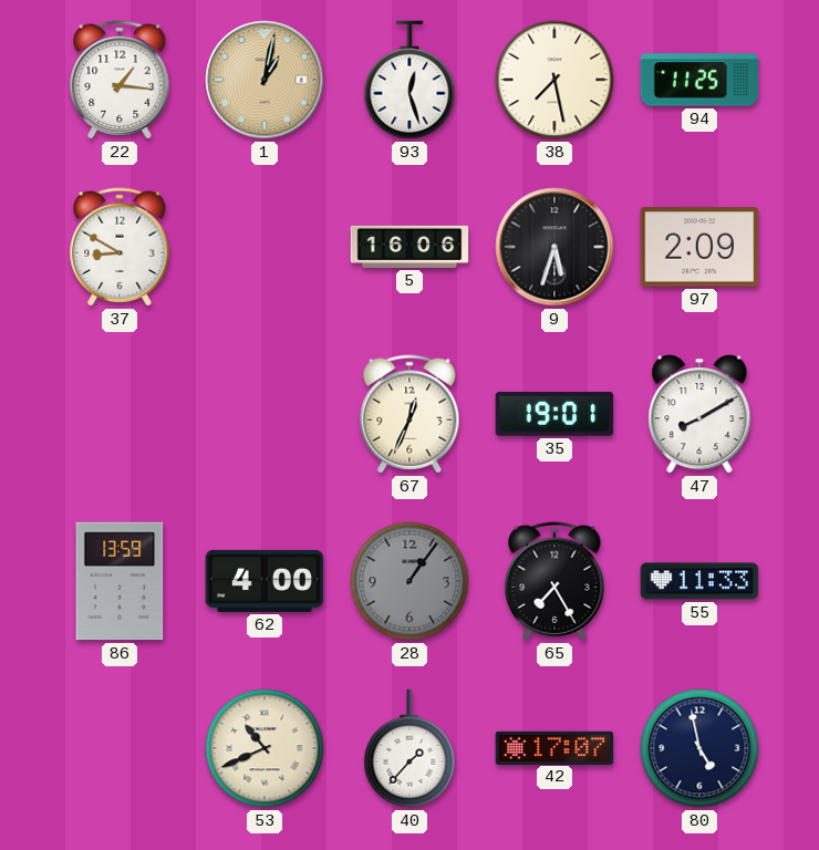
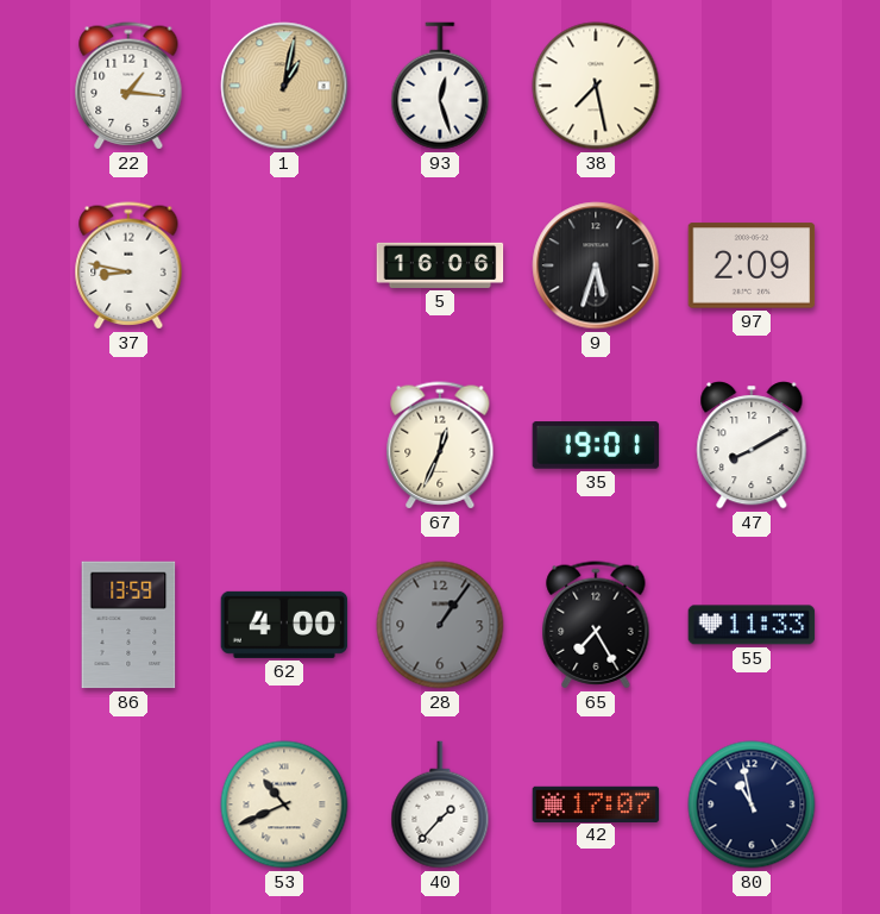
94: 11:25 -> none
37: 8:50 -> 8:47
80: 4:58 -> 10:58
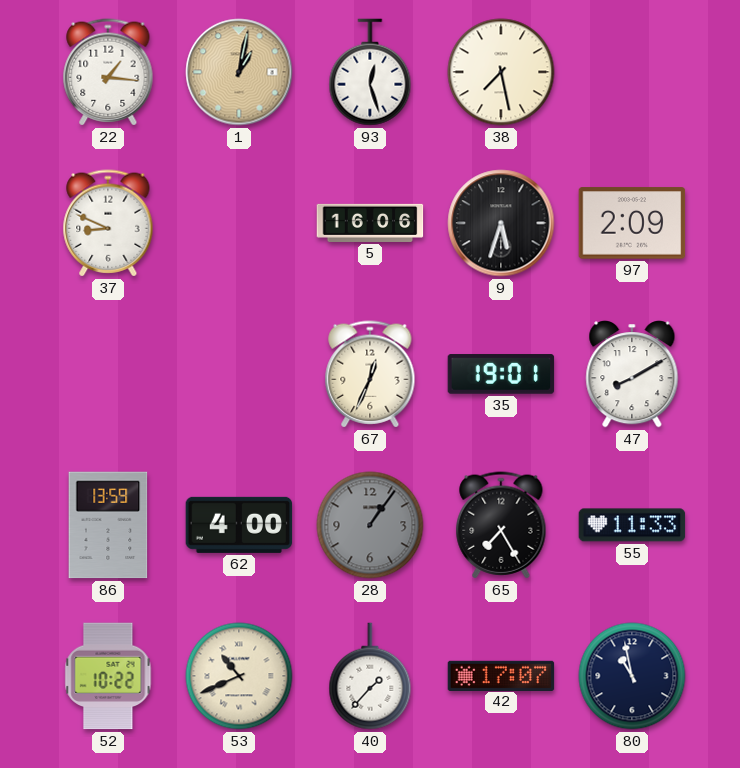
37: 8:47 -> 8:49
52: none -> 10:22
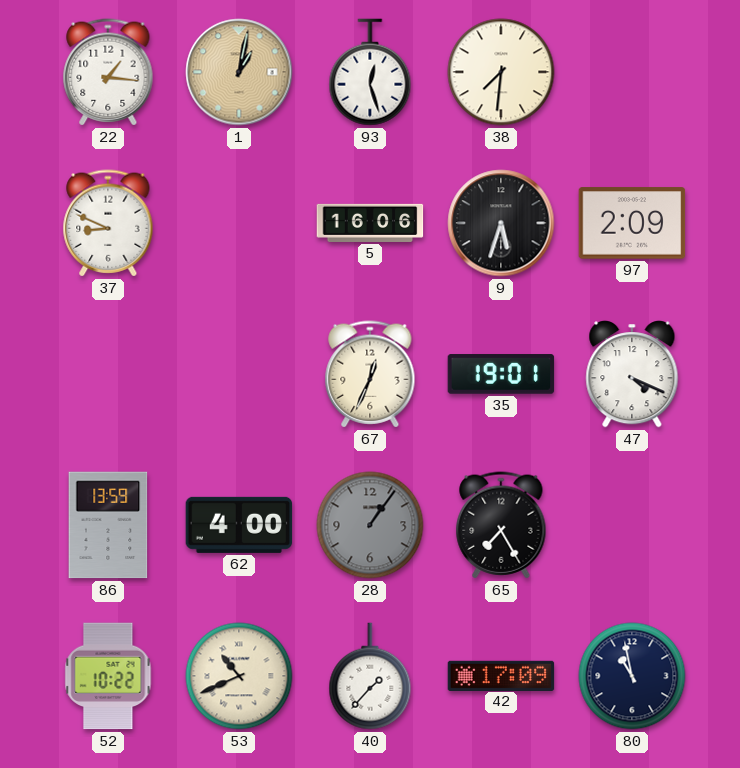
38: 7:28 -> 7:31
47: 8:10 -> 4:19
55: 11:33 -> none
42: 17:07 -> 17:09
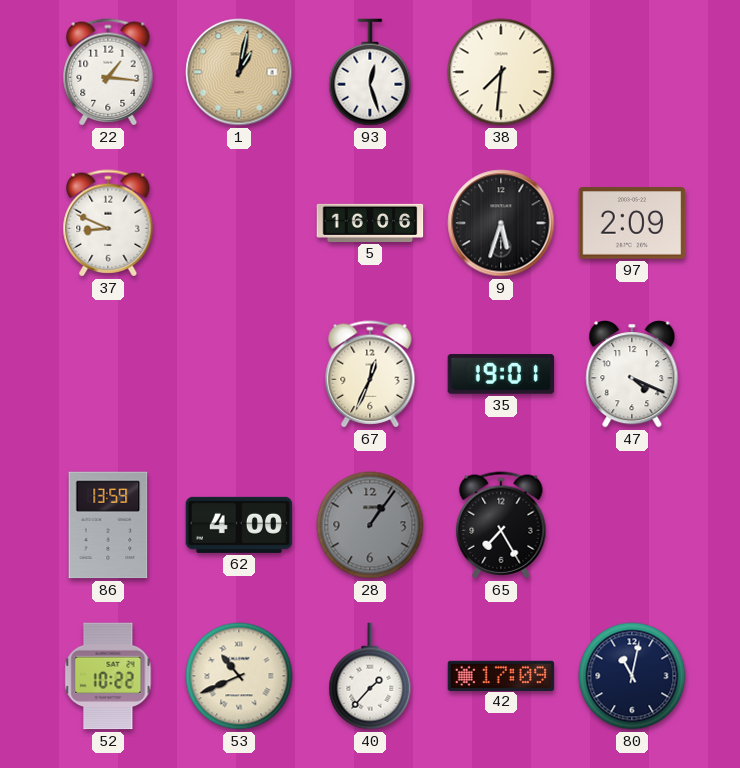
80: 10:58 -> 11:02
